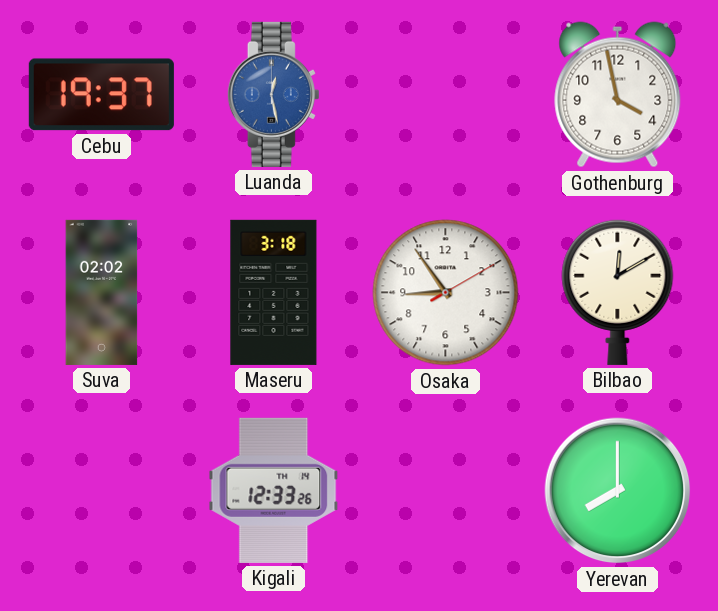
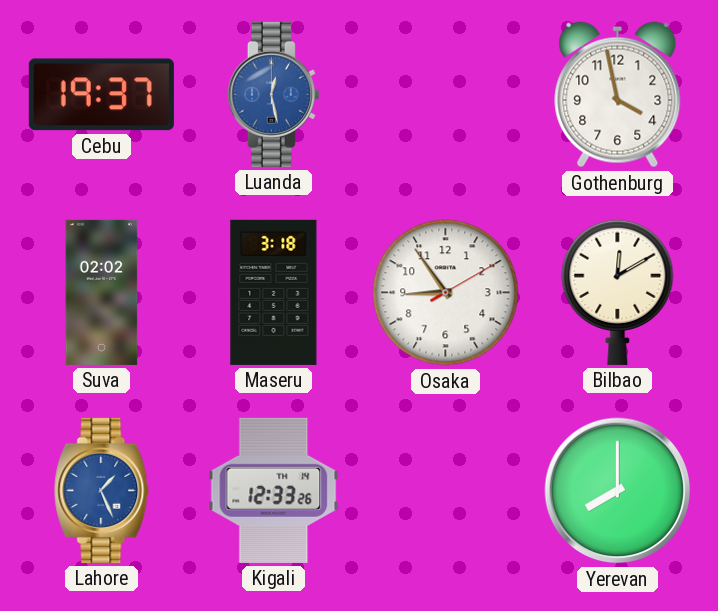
Lahore: none -> 1:26
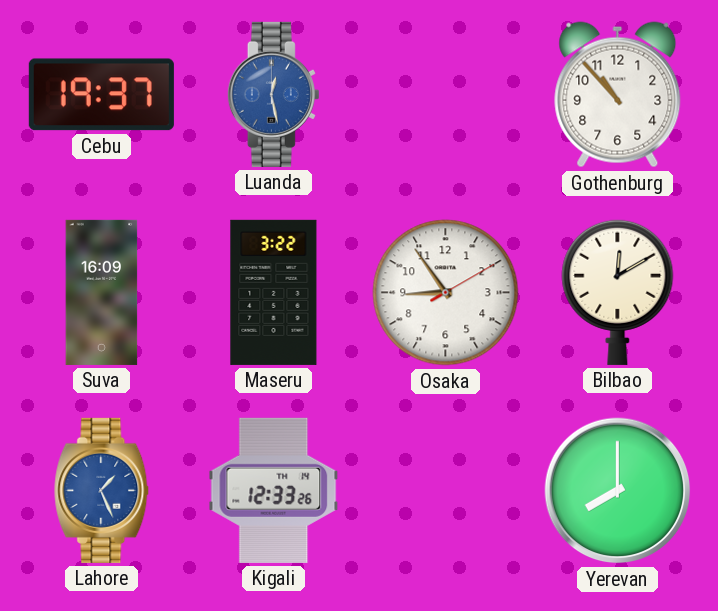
Gothenburg: 3:58 -> 10:53
Suva: 02:02 -> 16:09
Maseru: 3:18 -> 3:22
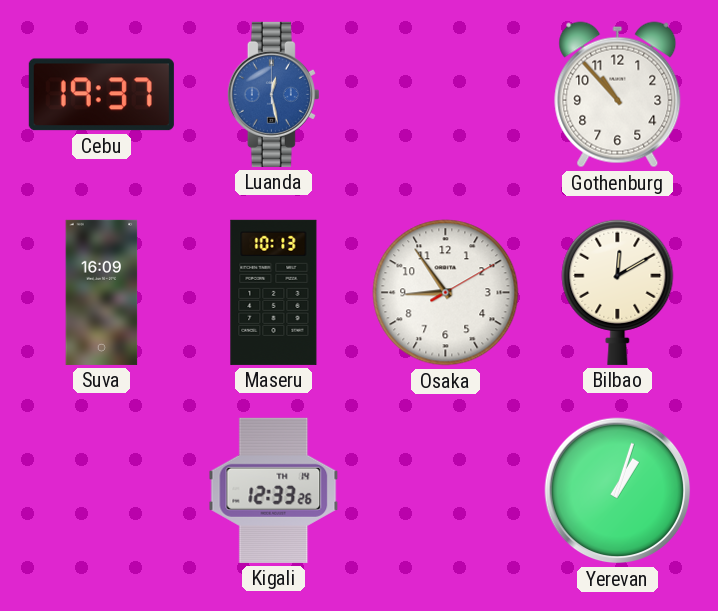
Maseru: 3:22 -> 10:13
Lahore: 1:26 -> none
Yerevan: 8:00 -> 1:03
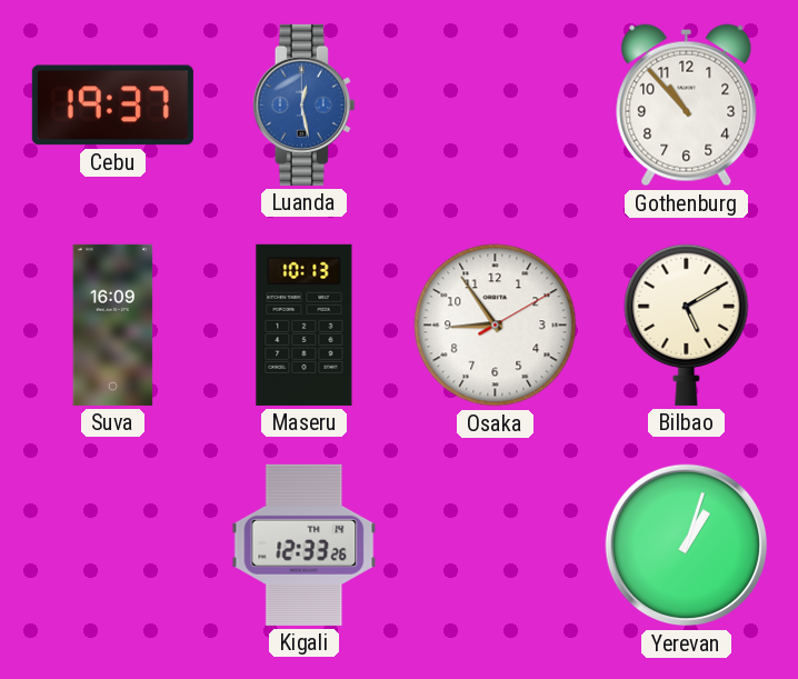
Bilbao: 12:10 -> 5:10
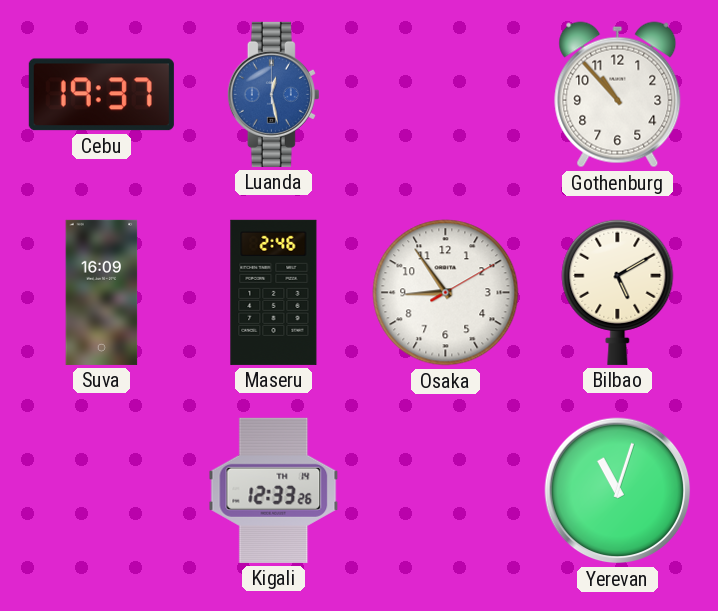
Maseru: 10:13 -> 2:46
Yerevan: 1:03 -> 11:03
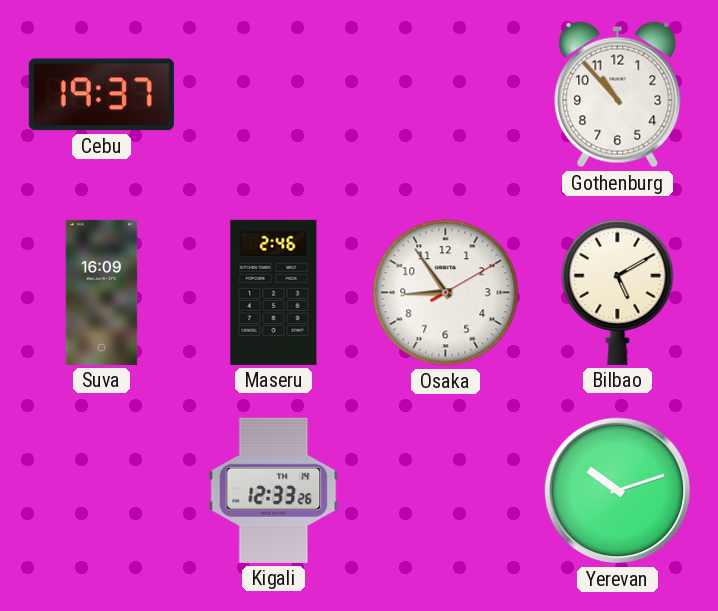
Luanda: 12:28 -> none
Yerevan: 11:03 -> 10:12
